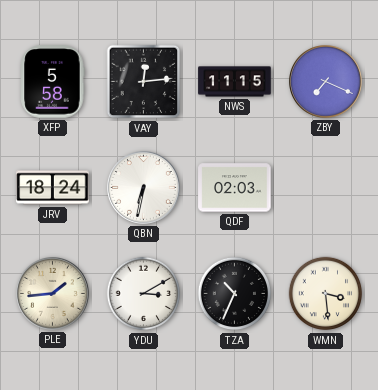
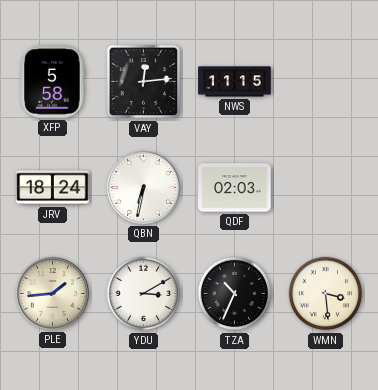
ZBY: 7:19 -> none
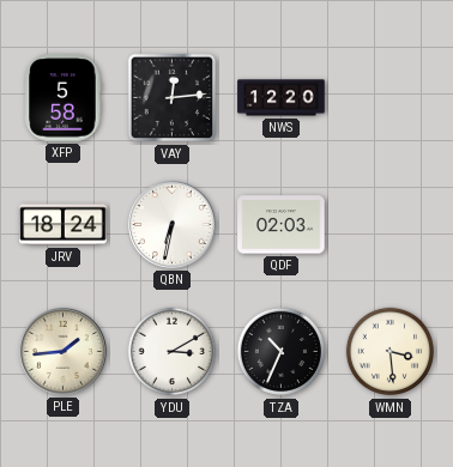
NWS: 11:15 -> 12:20
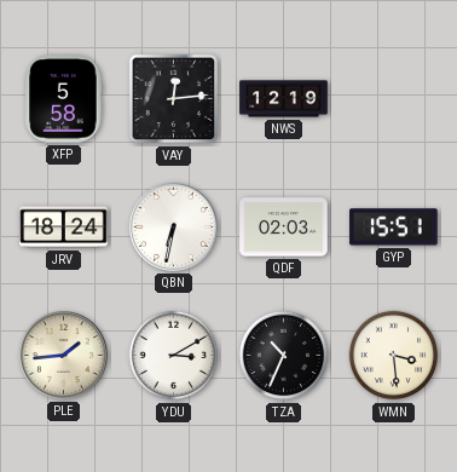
NWS: 12:20 -> 12:19
GYP: none -> 15:51
